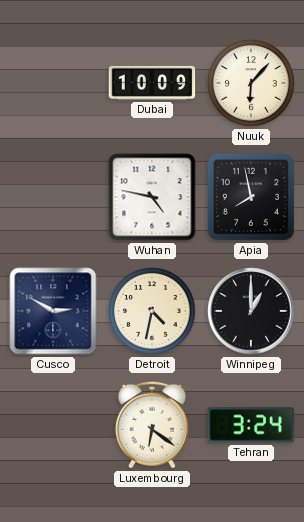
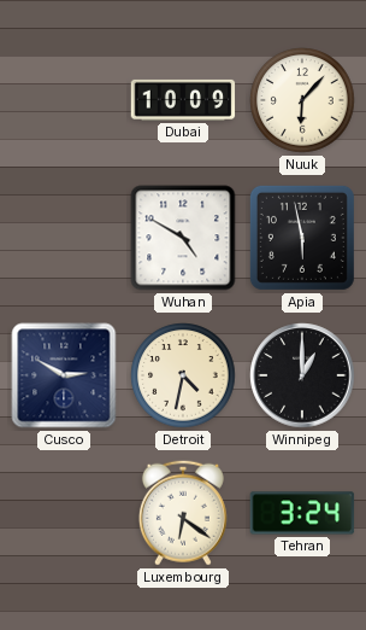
Wuhan: 4:47 -> 4:50
Apia: 7:58 -> 5:58
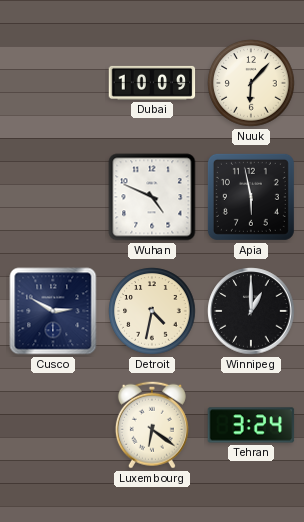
Wuhan: 4:50 -> 4:49
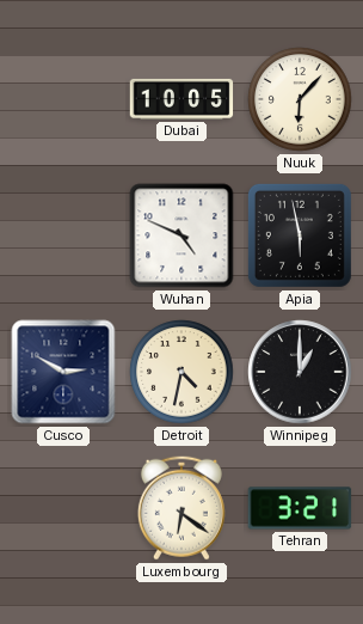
Dubai: 10:09 -> 10:05
Tehran: 3:24 -> 3:21
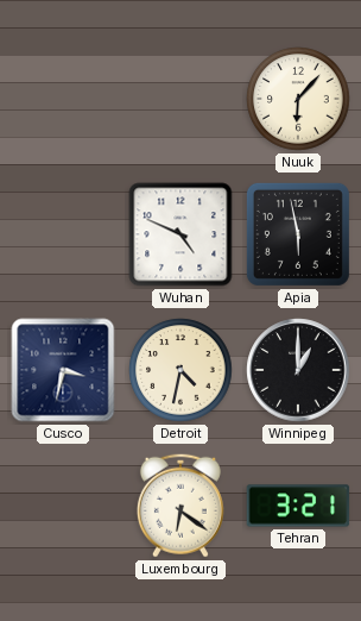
Dubai: 10:05 -> none
Cusco: 2:50 -> 3:32
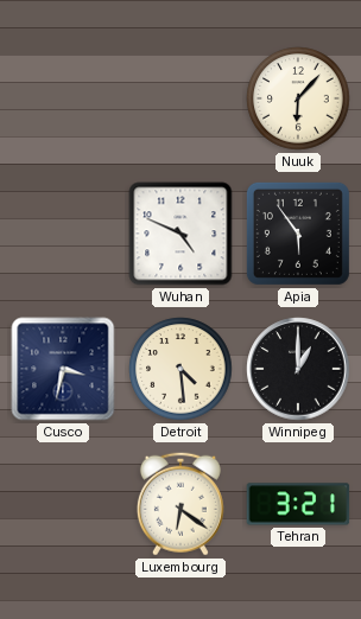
Apia: 5:58 -> 5:54
Detroit: 4:32 -> 4:29
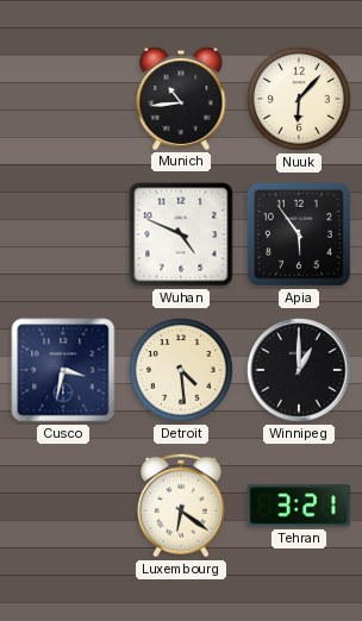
Munich: none -> 10:44
